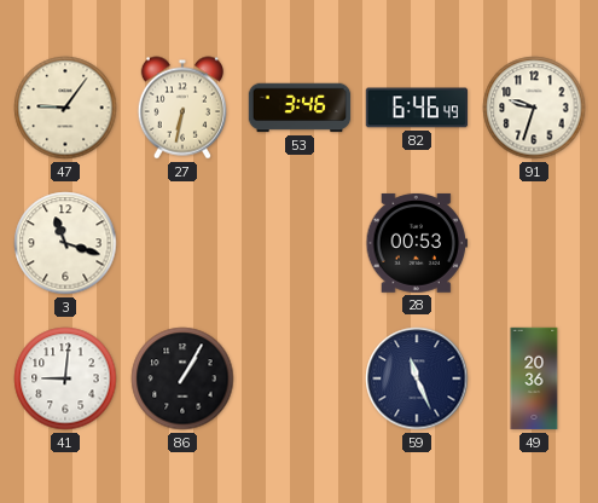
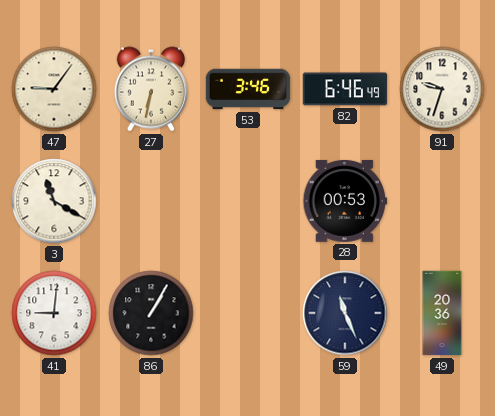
3: 11:18 -> 11:20
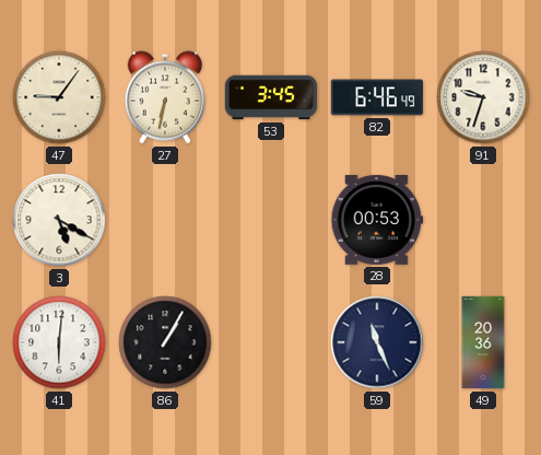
53: 3:46 -> 3:45
3: 11:20 -> 5:20
41: 9:01 -> 6:01
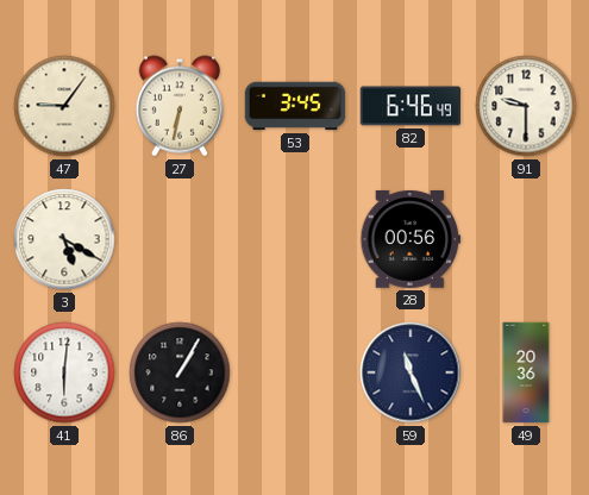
91: 9:33 -> 9:30
28: 00:53 -> 00:56
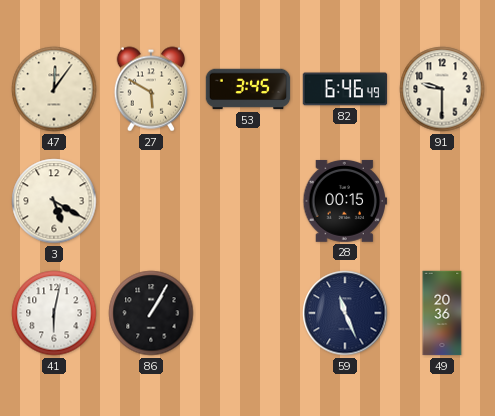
47: 9:06 -> 12:06
27: 6:32 -> 5:50
28: 00:56 -> 00:15
41: 6:01 -> 6:02
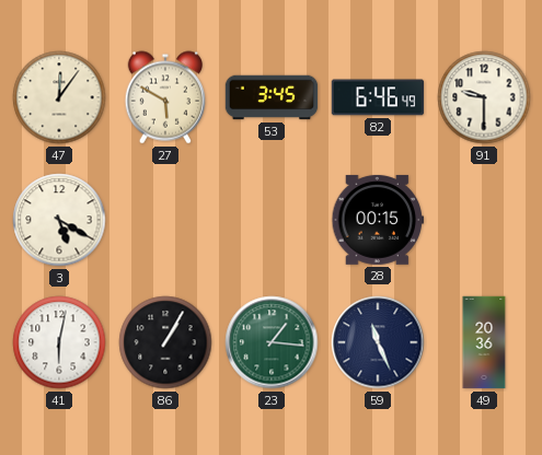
23: none -> 1:16
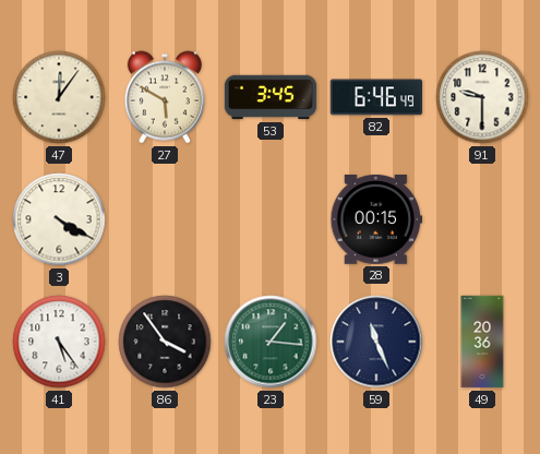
3: 5:20 -> 4:20
41: 6:02 -> 5:24
86: 1:05 -> 3:54
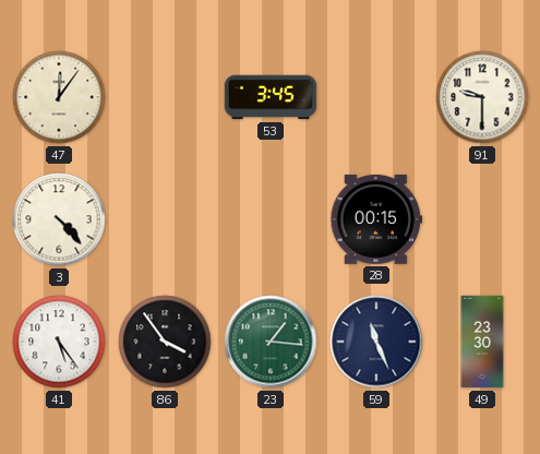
27: 5:50 -> none
82: 6:46 -> none
3: 4:20 -> 4:23
49: 20:36 -> 23:30
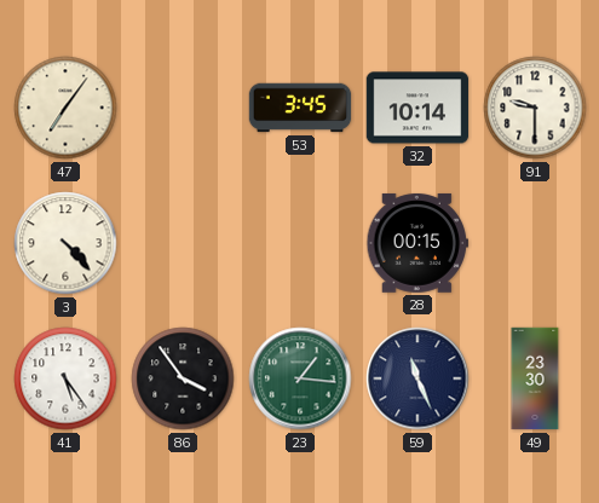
47: 12:06 -> 7:06
32: none -> 10:14
